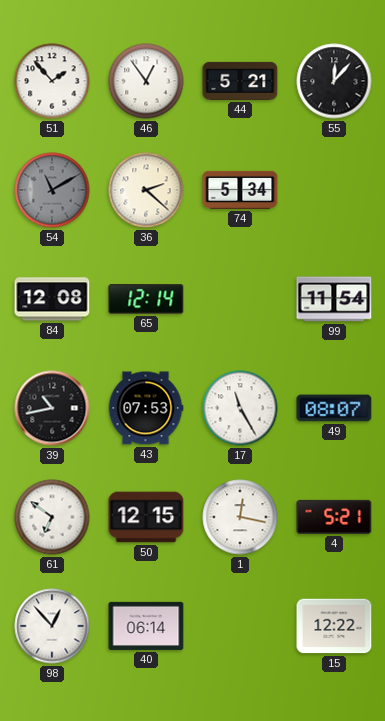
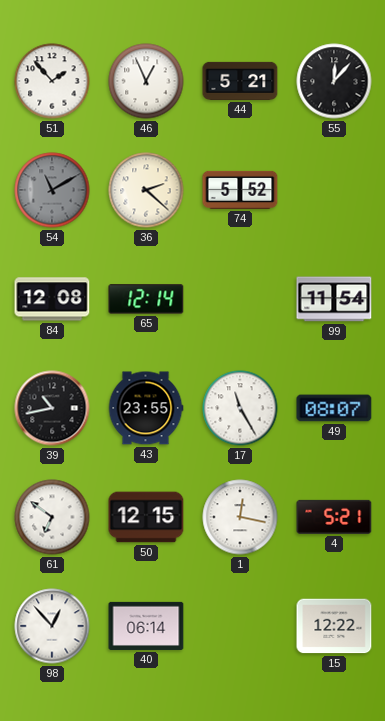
46: 12:54 -> 12:56
74: 5:34 -> 5:52
43: 07:53 -> 23:55
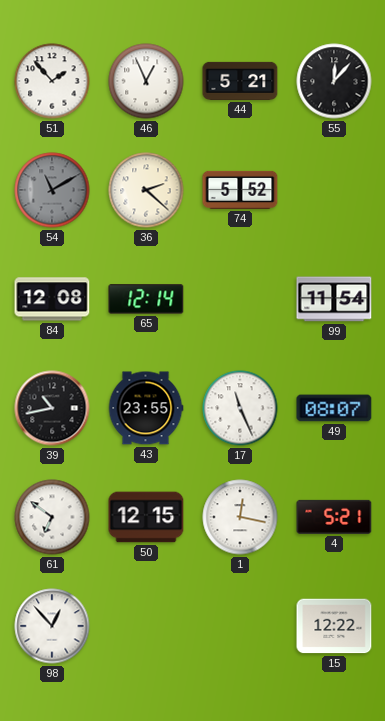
17: 11:25 -> 11:26
40: 06:14 -> none
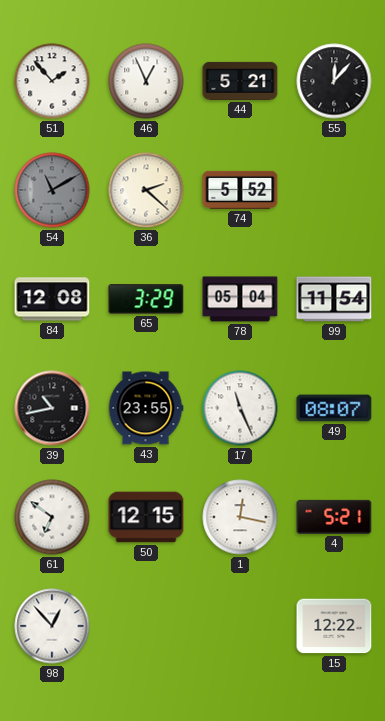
65: 12:14 -> 3:29
78: none -> 05:04
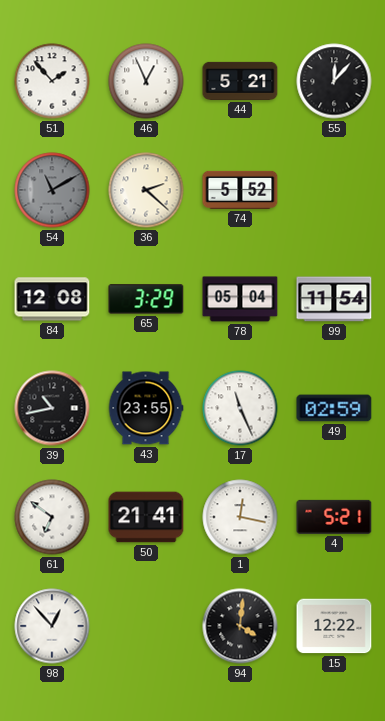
49: 08:07 -> 02:59
50: 12:15 -> 21:41
94: none -> 4:01
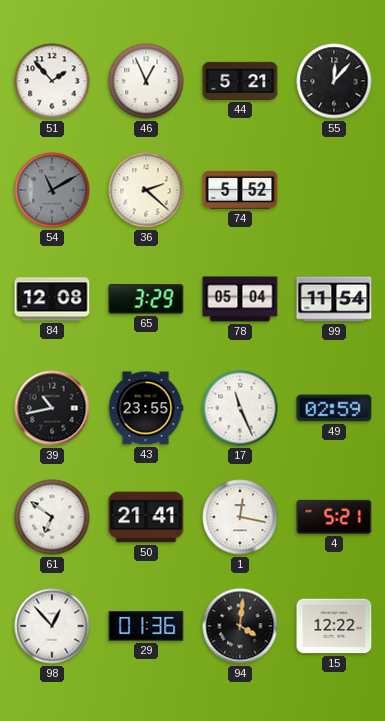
29: none -> 01:36
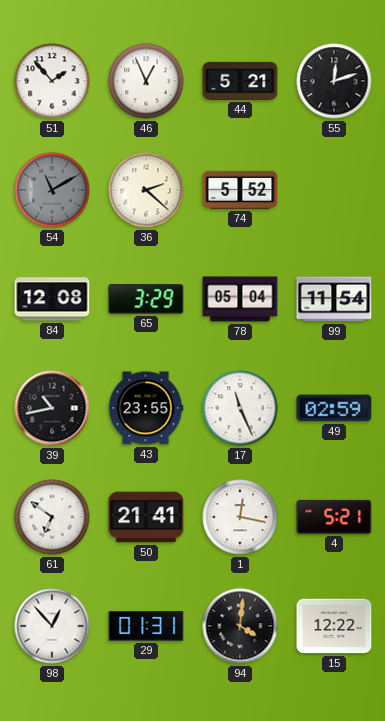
55: 12:07 -> 12:12
29: 01:36 -> 01:31
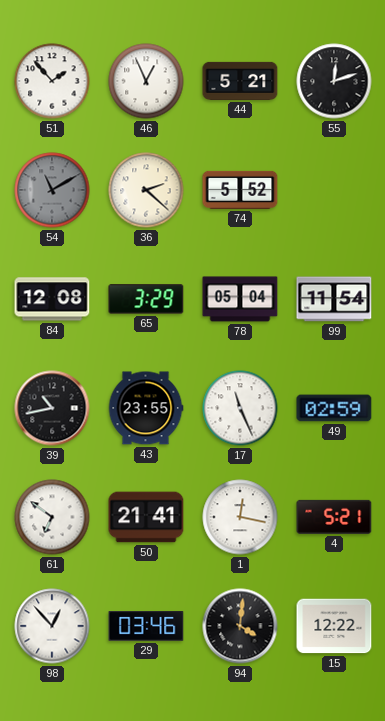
29: 01:31 -> 03:46
